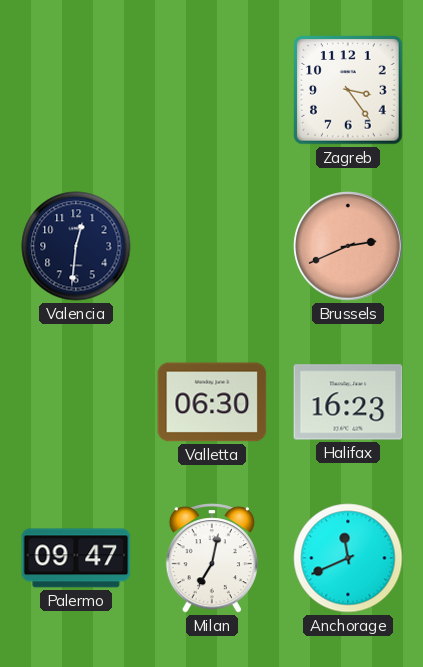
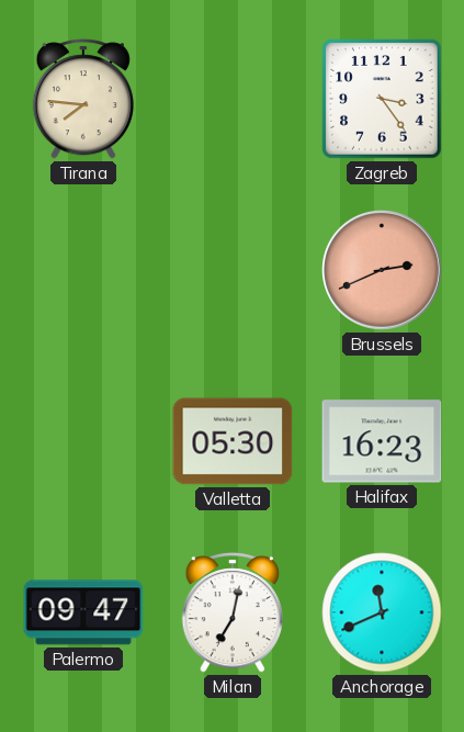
Tirana: none -> 7:46
Valencia: 12:31 -> none
Valletta: 06:30 -> 05:30
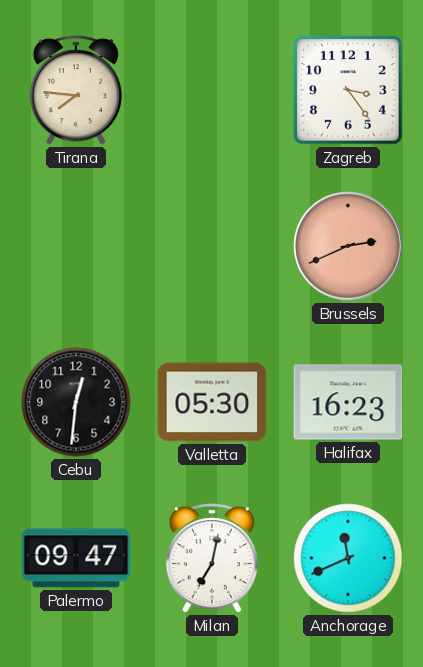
Cebu: none -> 12:31
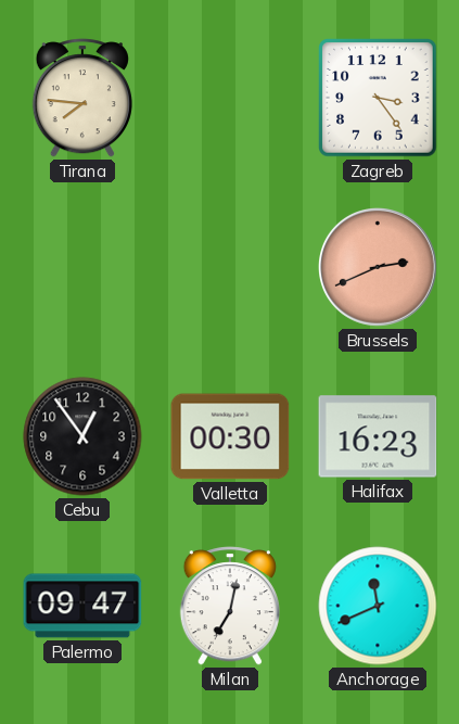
Cebu: 12:31 -> 12:54
Valletta: 05:30 -> 00:30
